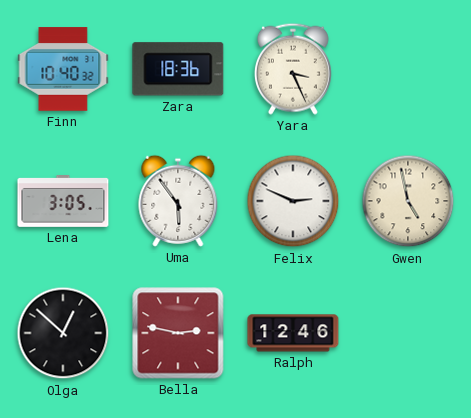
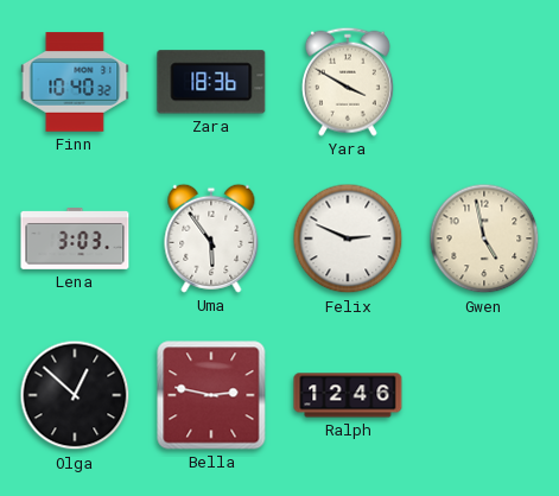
Yara: 3:26 -> 3:50
Lena: 3:05 -> 3:03
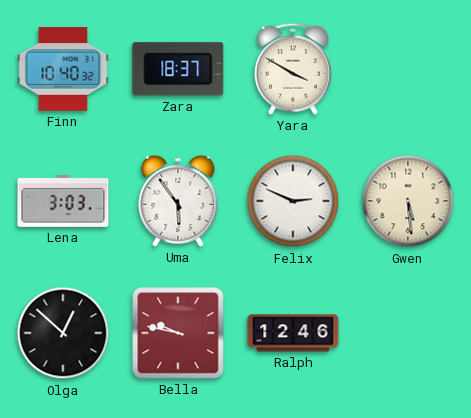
Zara: 18:36 -> 18:37
Gwen: 4:58 -> 5:29
Bella: 2:47 -> 9:47
